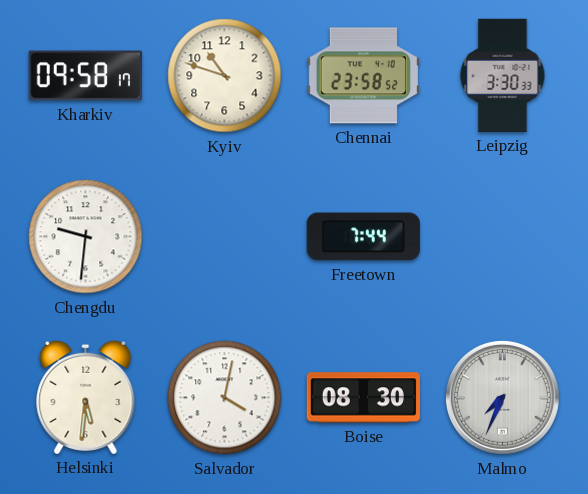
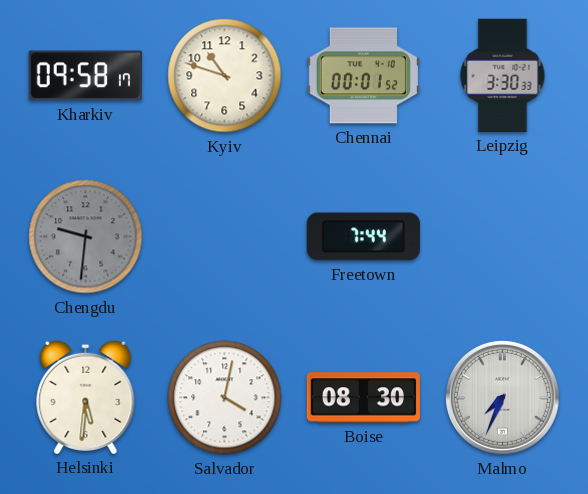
Chennai: 23:58 -> 00:01
Chengdu dial: white -> grey
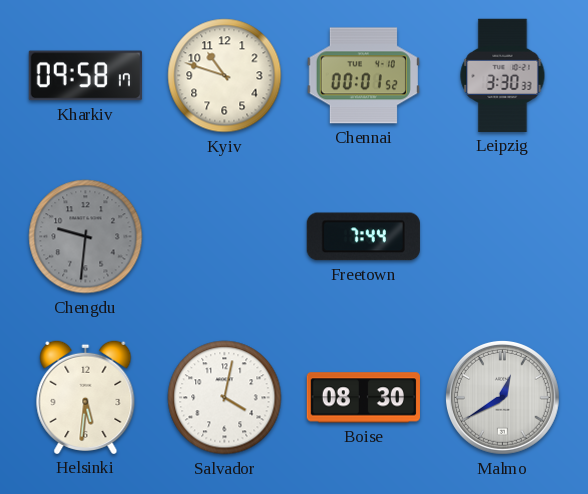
Malmo: 7:34 -> 12:40
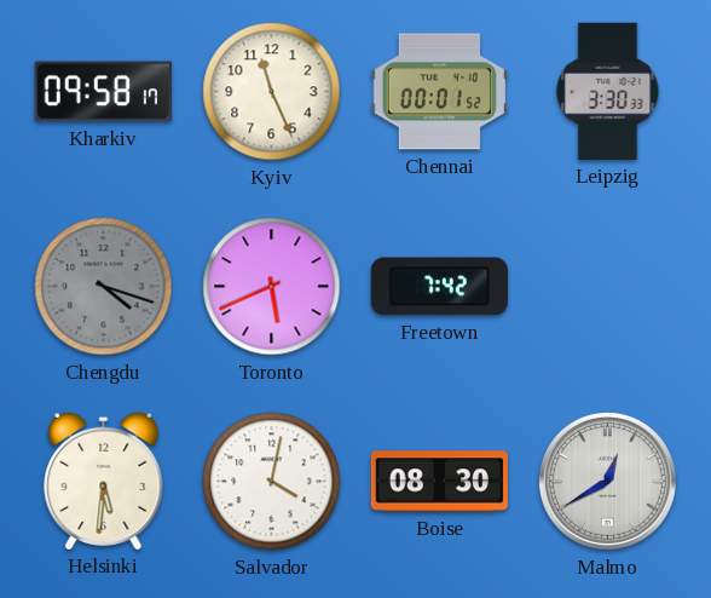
Kyiv: 10:48 -> 11:26
Chengdu: 9:31 -> 4:18
Toronto: none -> 5:41
Freetown: 7:44 -> 7:42
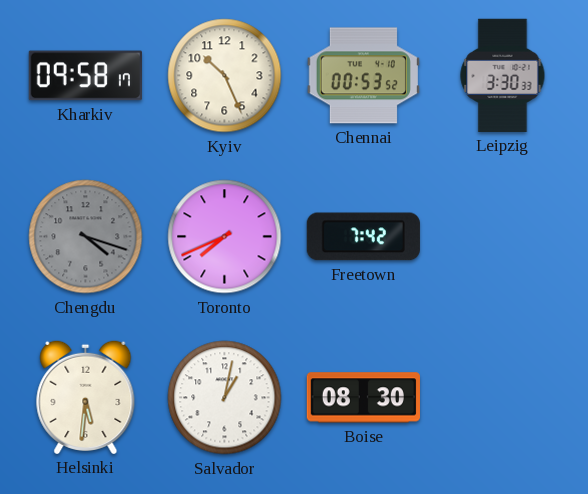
Kyiv: 11:26 -> 10:26
Chennai: 00:01 -> 00:53
Toronto: 5:41 -> 7:41
Salvador: 4:02 -> 1:02
Malmo: 12:40 -> none
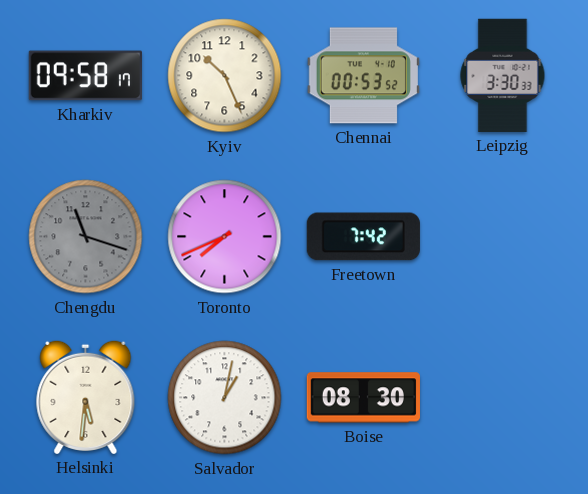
Chengdu: 4:18 -> 11:18
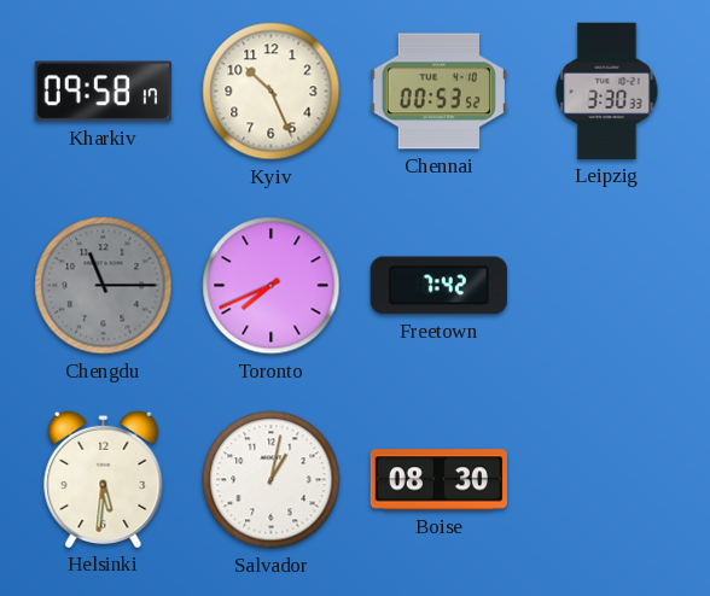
Chengdu: 11:18 -> 11:15
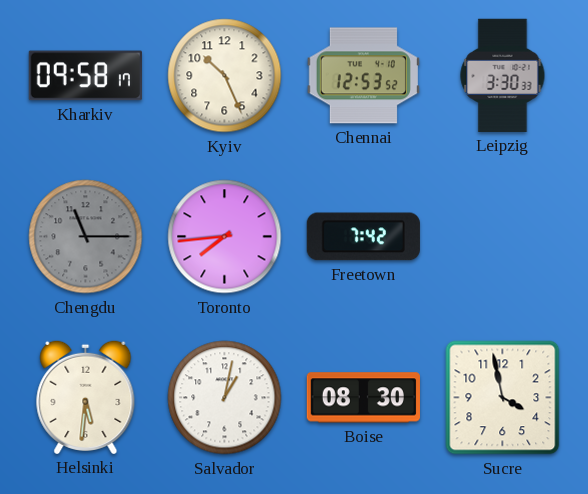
Chennai: 00:53 -> 12:53
Toronto: 7:41 -> 7:44
Sucre: none -> 3:58
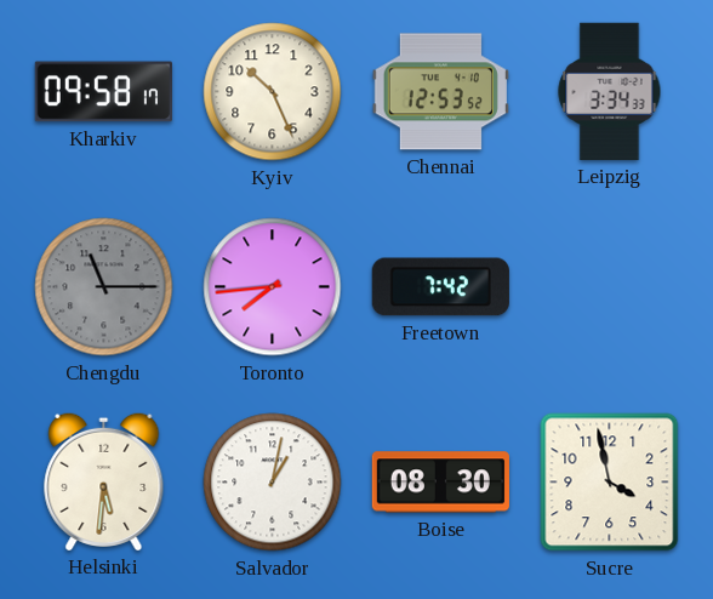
Leipzig: 3:30 -> 3:34
